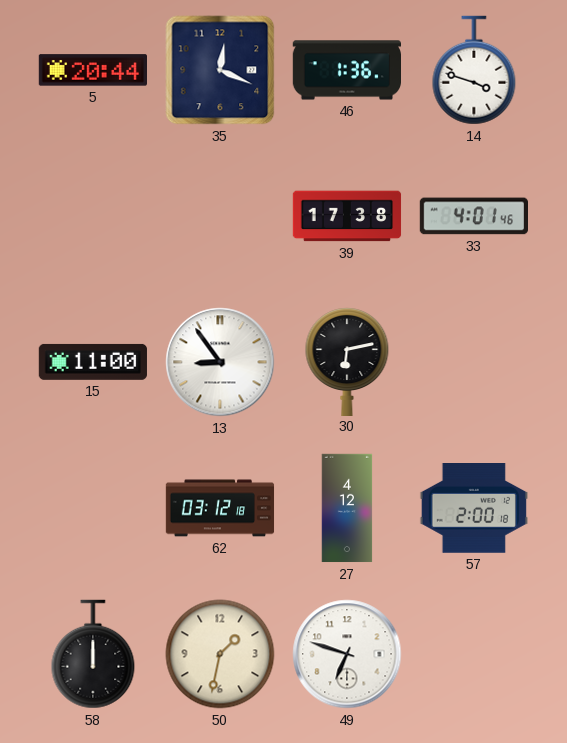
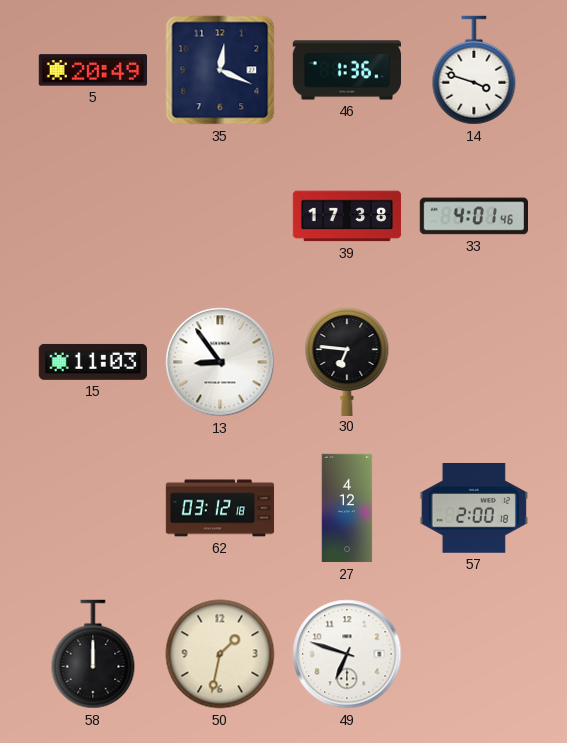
5: 20:44 -> 20:49
15: 11:00 -> 11:03
30: 6:13 -> 6:46
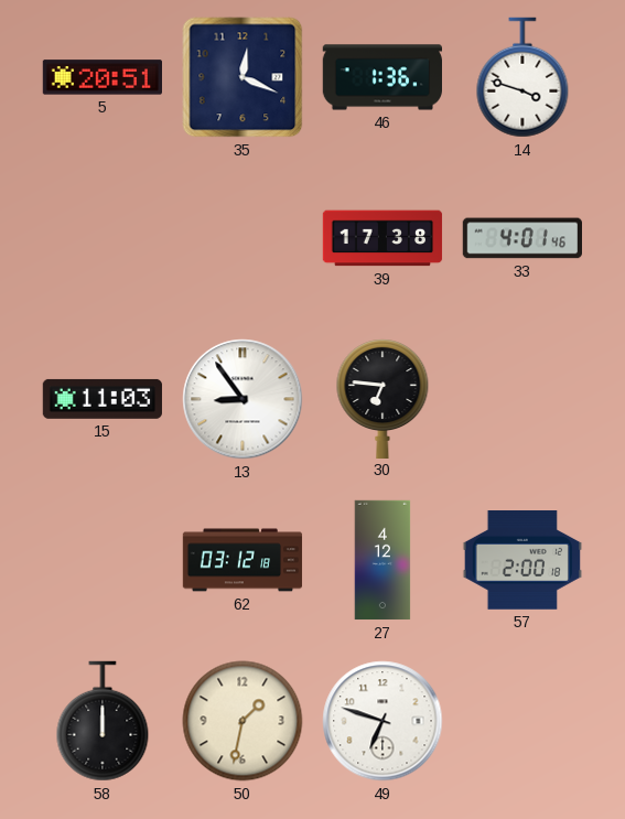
5: 20:49 -> 20:51
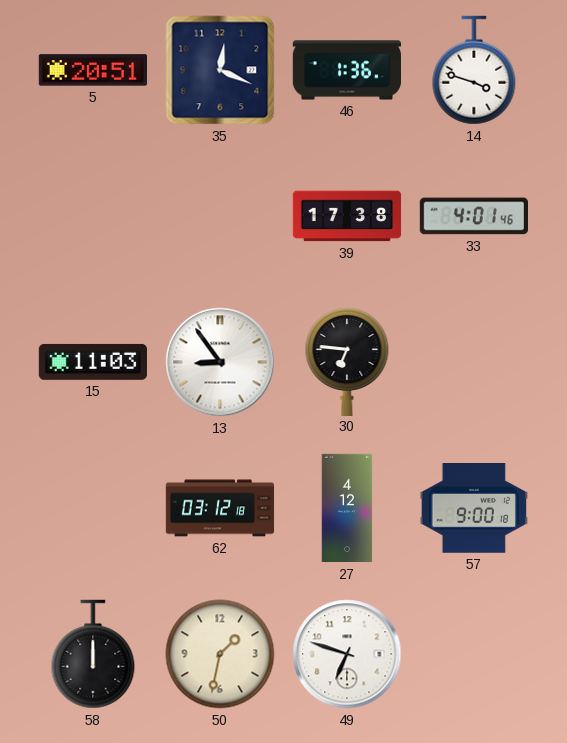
57: 2:00 -> 9:00
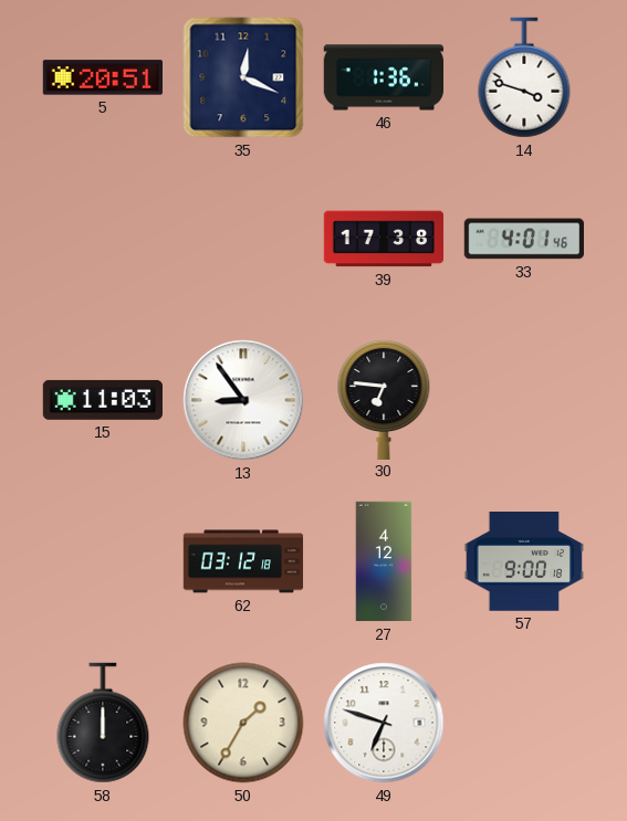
50: 1:32 -> 1:35
